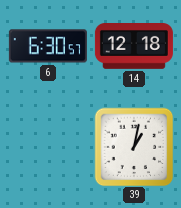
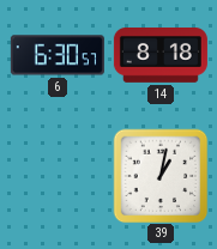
14: 12:18 -> 8:18
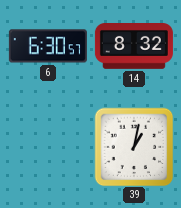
14: 8:18 -> 8:32
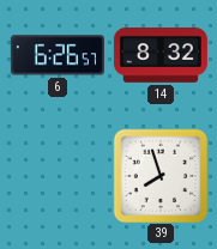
6: 6:30 -> 6:26
39: 1:02 -> 7:57
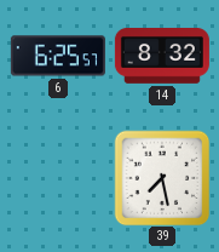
6: 6:26 -> 6:25
39: 7:57 -> 7:28
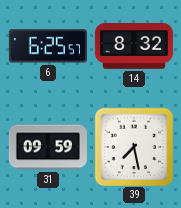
31: none -> 09:59
